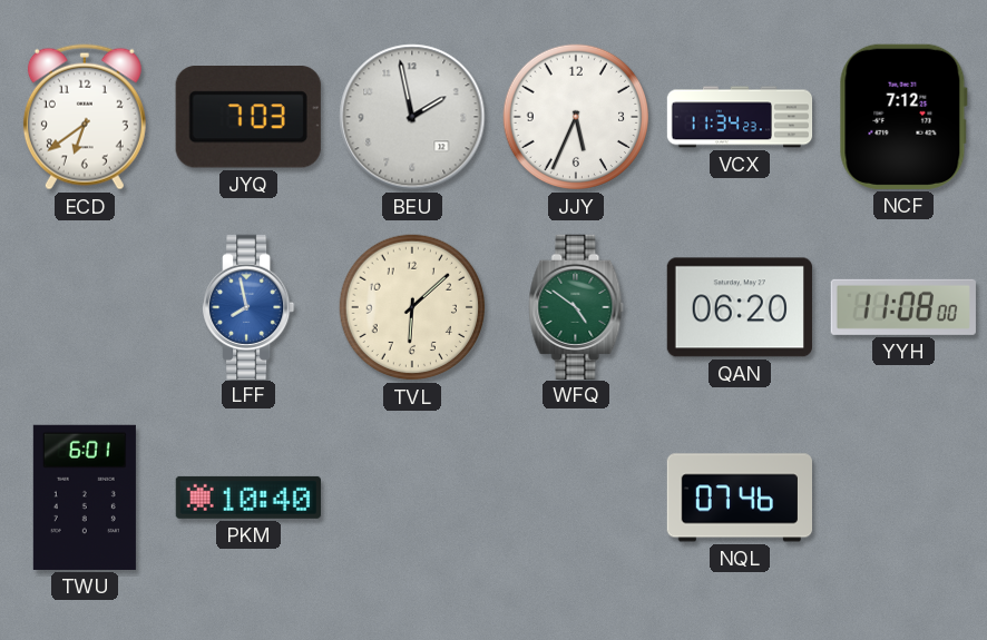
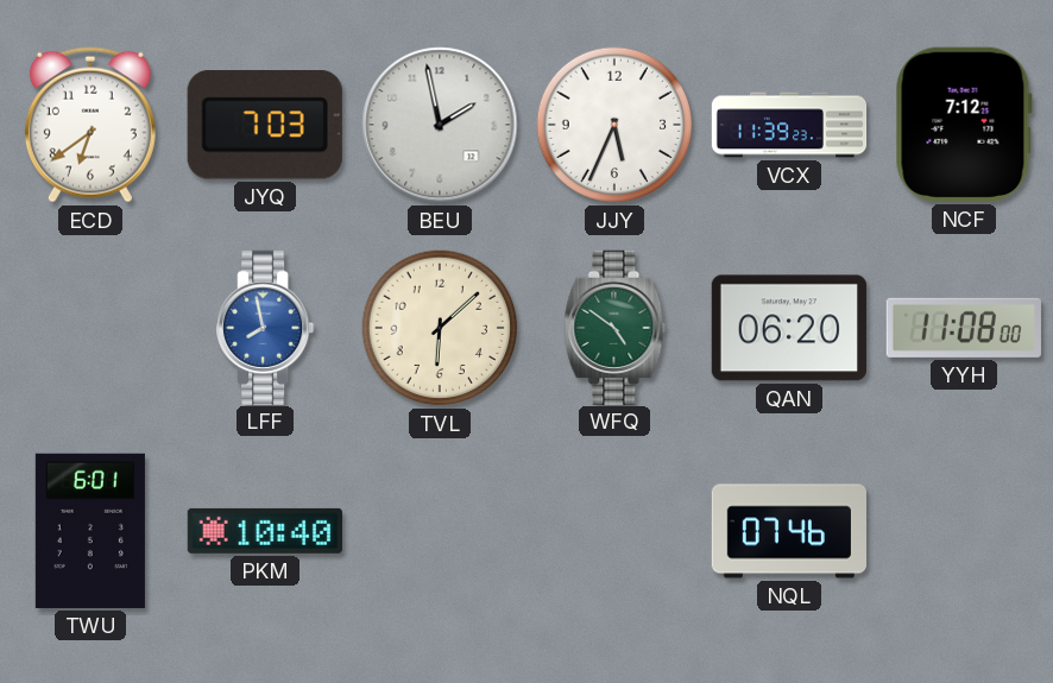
VCX: 11:34 -> 11:39
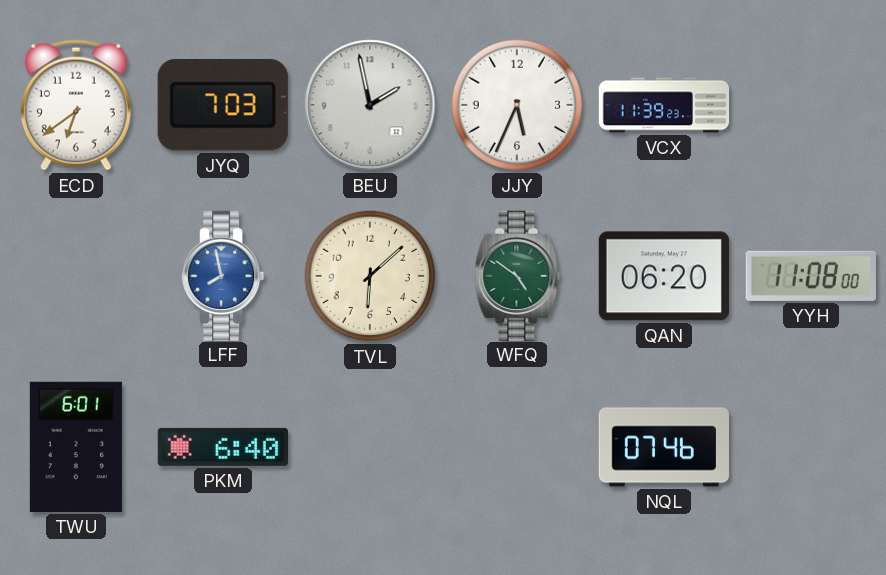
NCF: 7:12 -> none
PKM: 10:40 -> 6:40
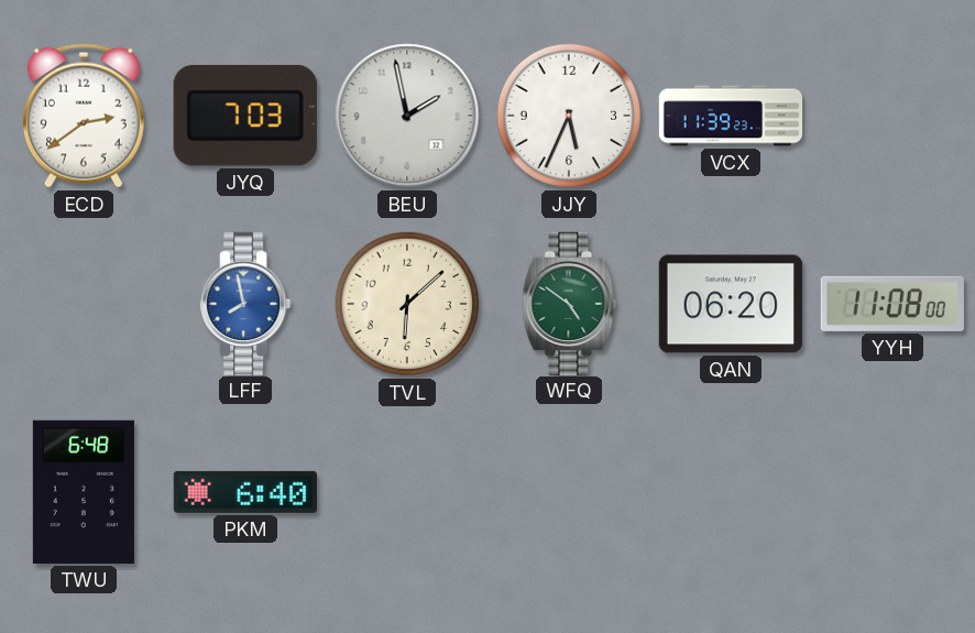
ECD: 6:39 -> 2:39
TWU: 6:01 -> 6:48
NQL: 07:46 -> none
